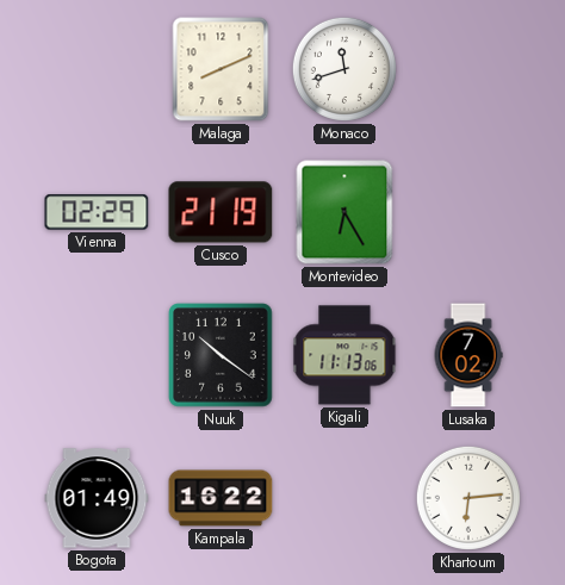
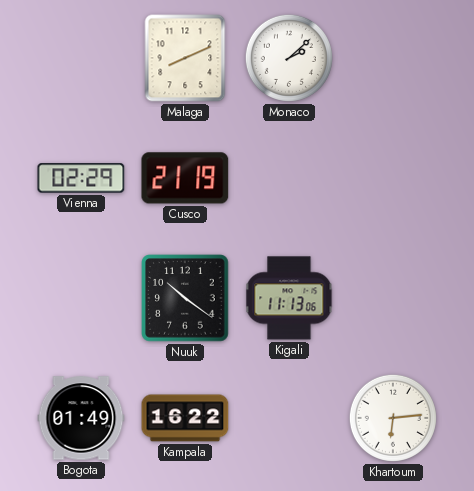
Monaco: 11:42 -> 2:08
Montevideo: 6:25 -> none
Lusaka: 7:02 -> none
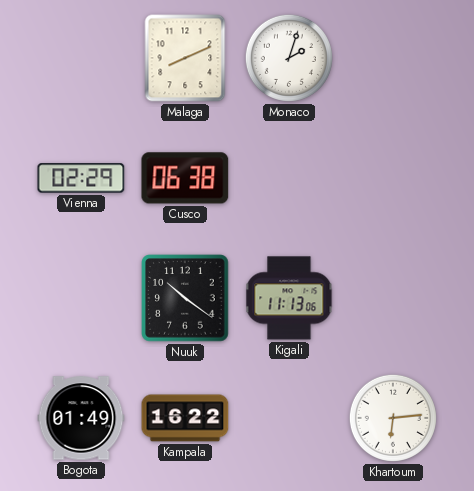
Monaco: 2:08 -> 2:03
Cusco: 21:19 -> 06:38
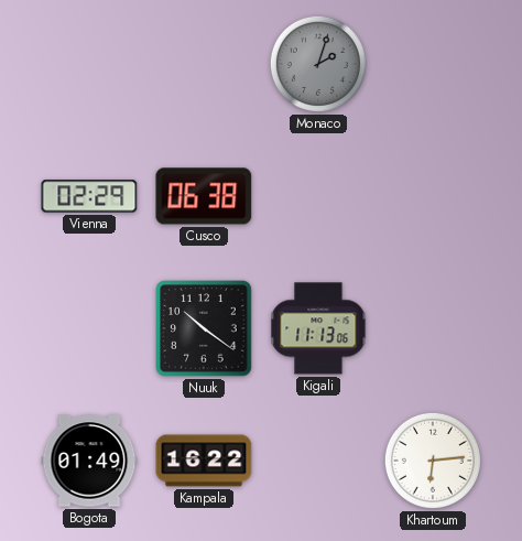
Malaga: 8:11 -> none
Monaco dial: white -> grey
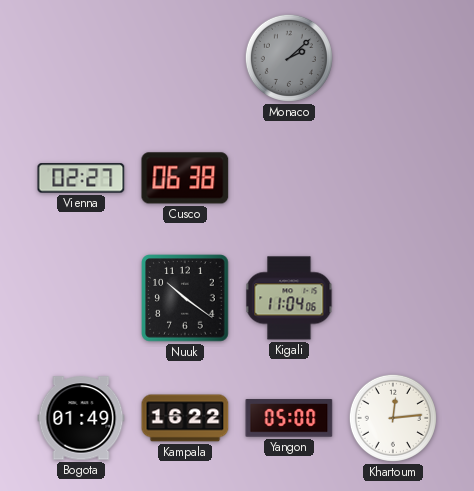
Monaco: 2:03 -> 2:08
Vienna: 02:29 -> 02:27
Kigali: 11:13 -> 11:04
Yangon: none -> 05:00
Khartoum: 6:14 -> 12:14
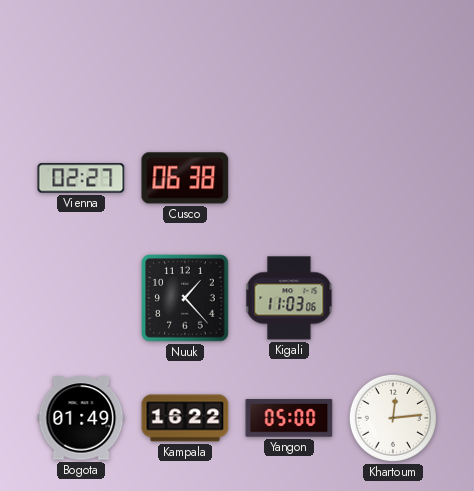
Monaco: 2:08 -> none
Nuuk: 10:21 -> 1:23
Kigali: 11:04 -> 11:03
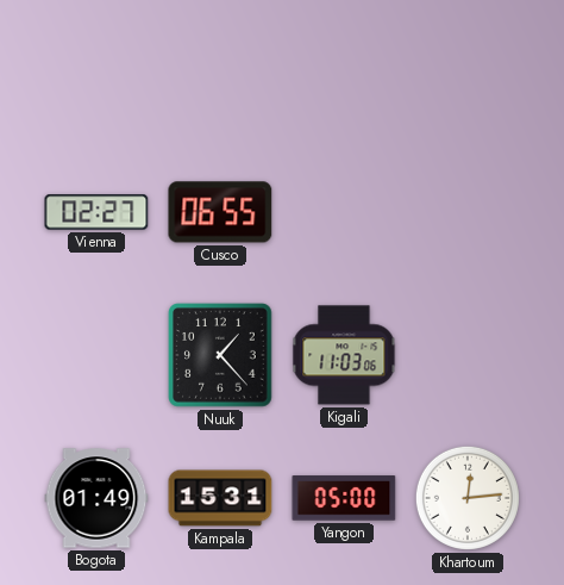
Cusco: 06:38 -> 06:55
Kampala: 16:22 -> 15:31
